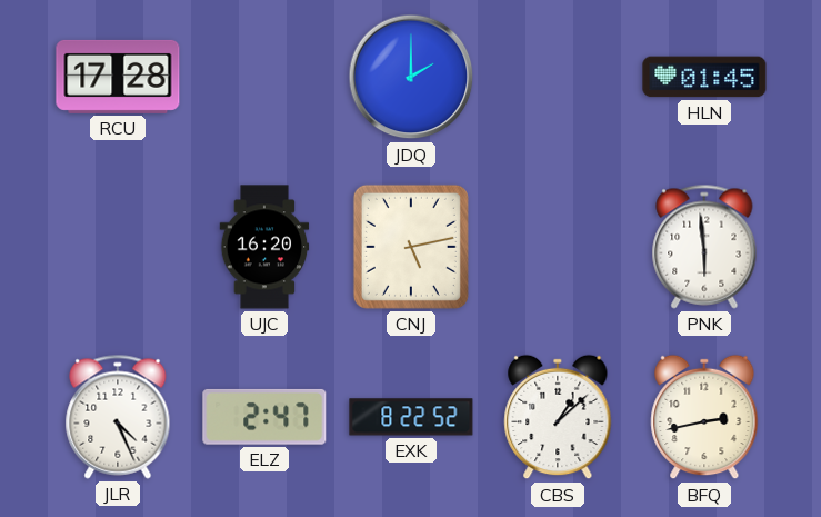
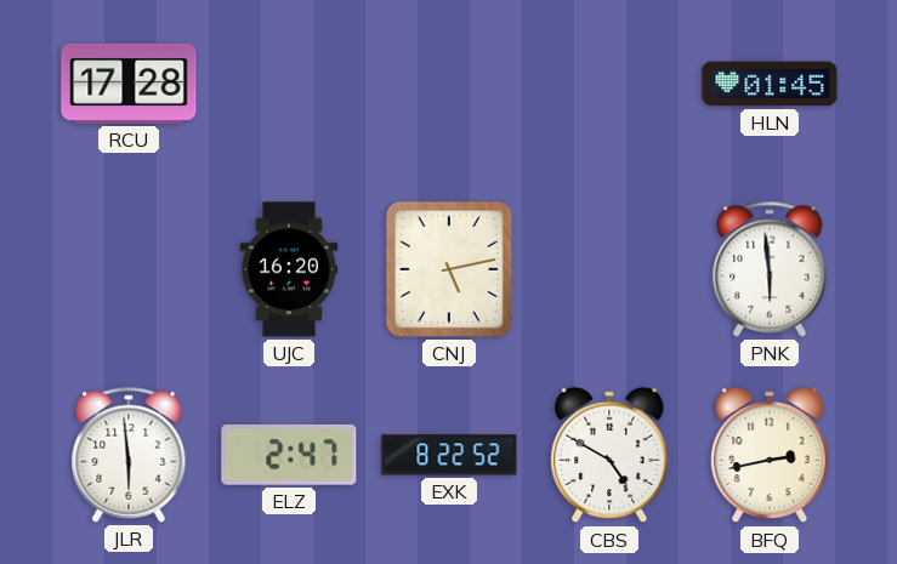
JDQ: 2:00 -> none
JLR: 4:26 -> 5:59
CBS: 1:08 -> 4:50
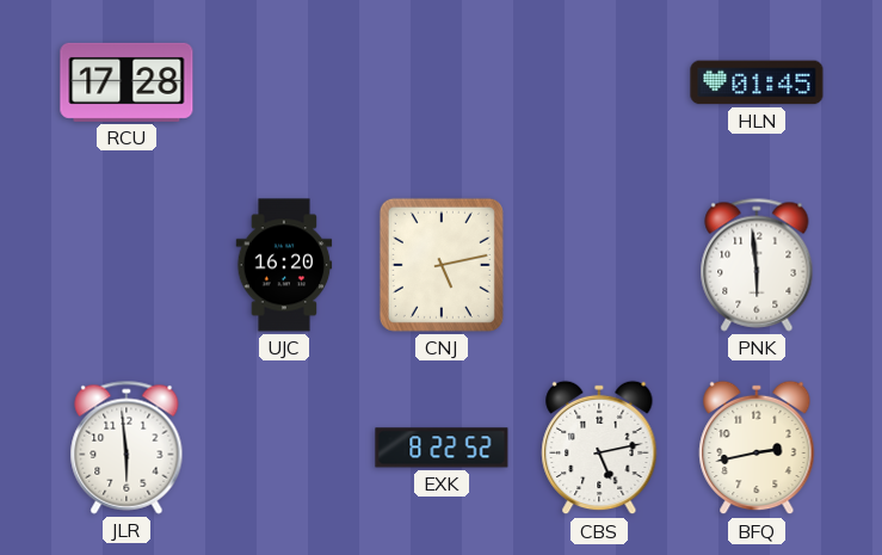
ELZ: 2:47 -> none
CBS: 4:50 -> 5:13
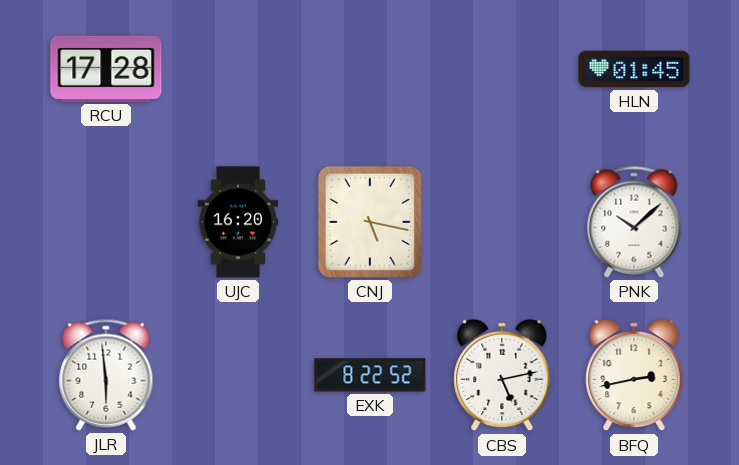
CNJ: 5:13 -> 5:17
PNK: 5:59 -> 10:08
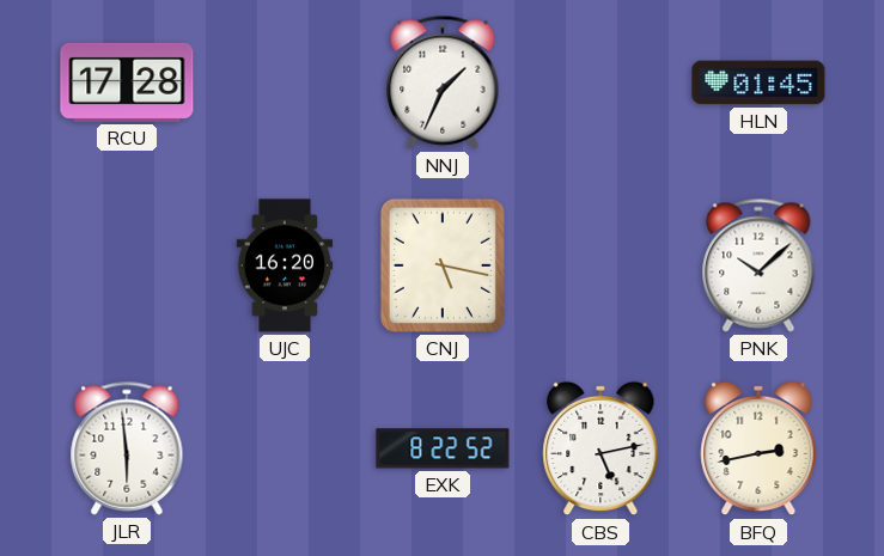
NNJ: none -> 1:34
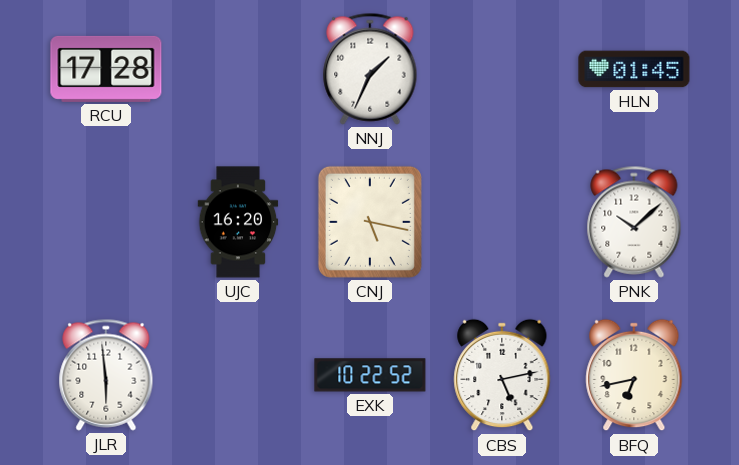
EXK: 8:22 -> 10:22
BFQ: 2:43 -> 6:43
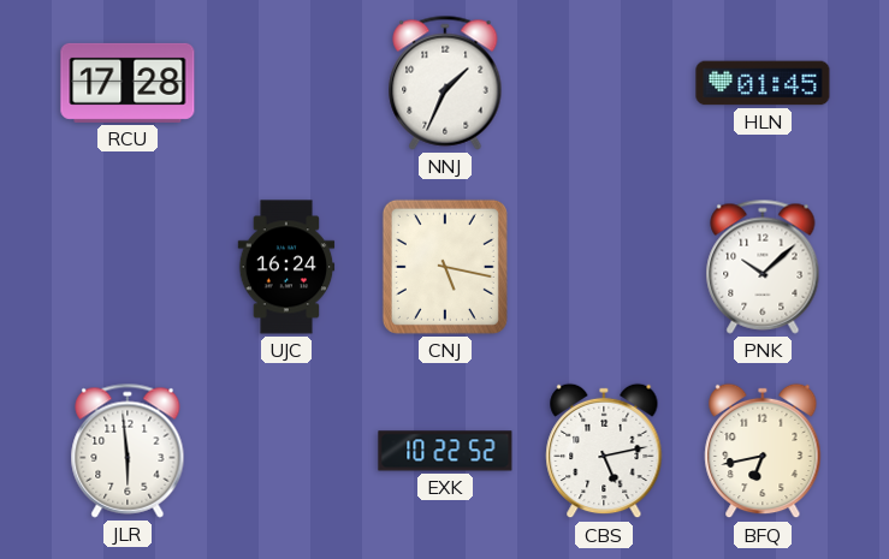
UJC: 16:20 -> 16:24
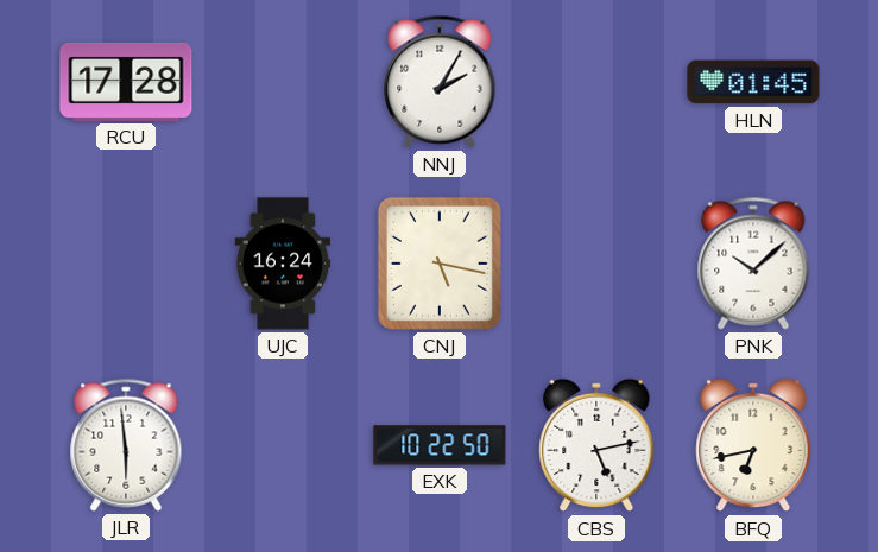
NNJ: 1:34 -> 2:05
EXK: 10:22:52 -> 10:22:50
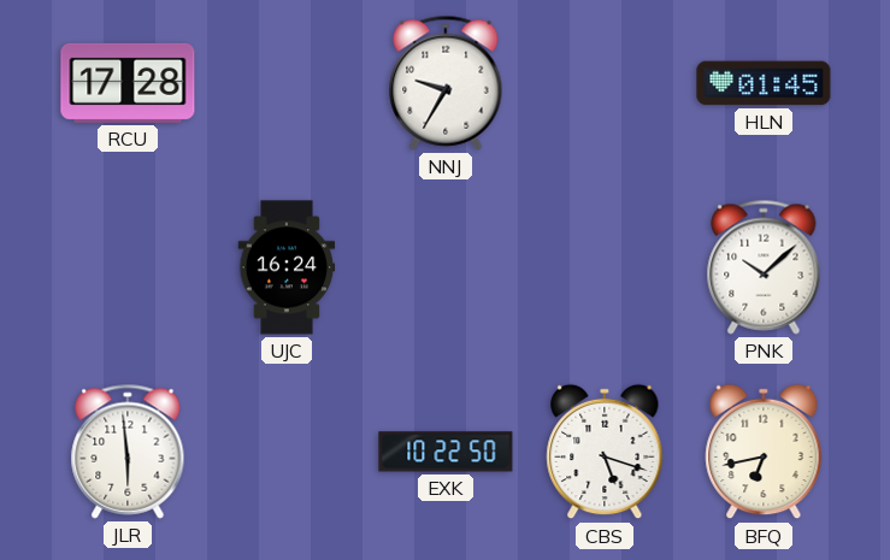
NNJ: 2:05 -> 9:35
CNJ: 5:17 -> none
CBS: 5:13 -> 5:18
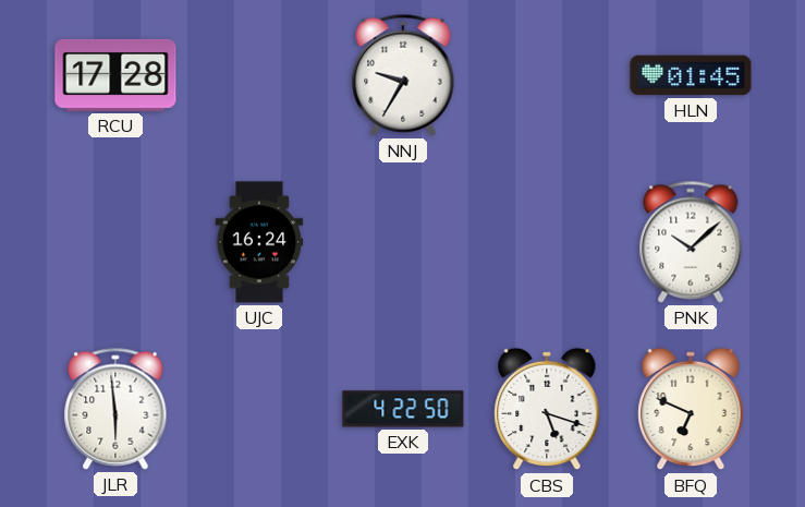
EXK: 10:22 -> 4:22
BFQ: 6:43 -> 6:49
